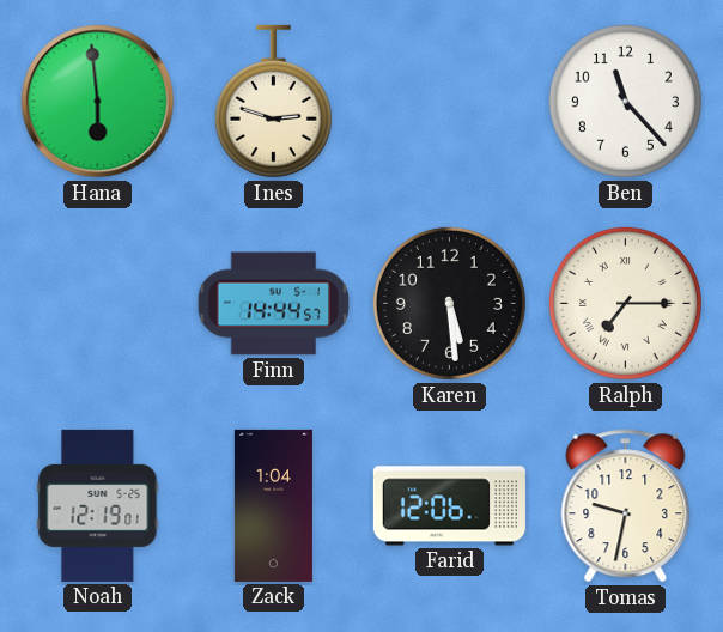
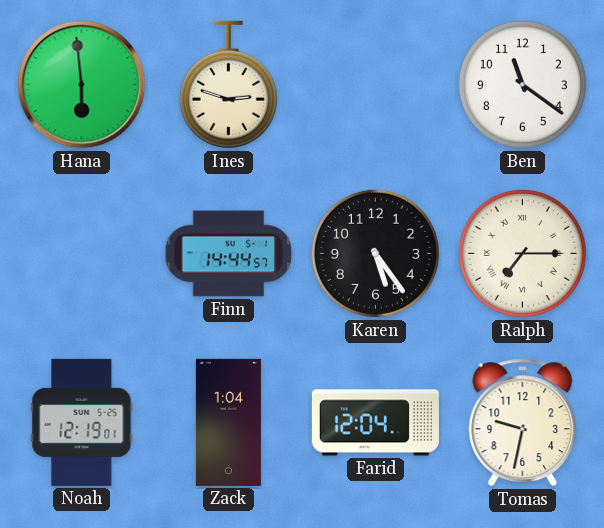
Ben: 11:23 -> 11:21
Karen: 5:29 -> 5:24
Farid: 12:06 -> 12:04
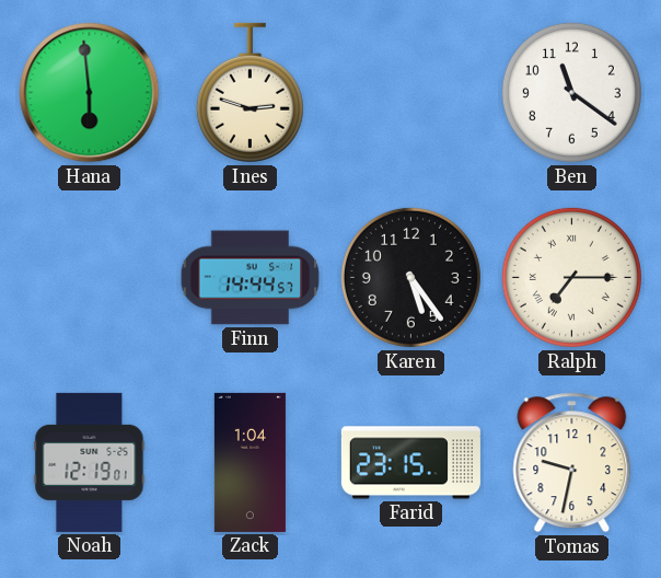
Farid: 12:04 -> 23:15
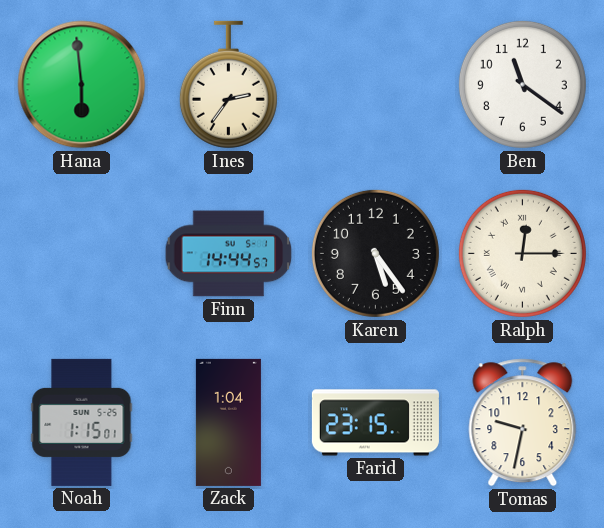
Ines: 2:48 -> 2:36
Ralph: 7:15 -> 12:15
Noah: 12:19 -> 1:15
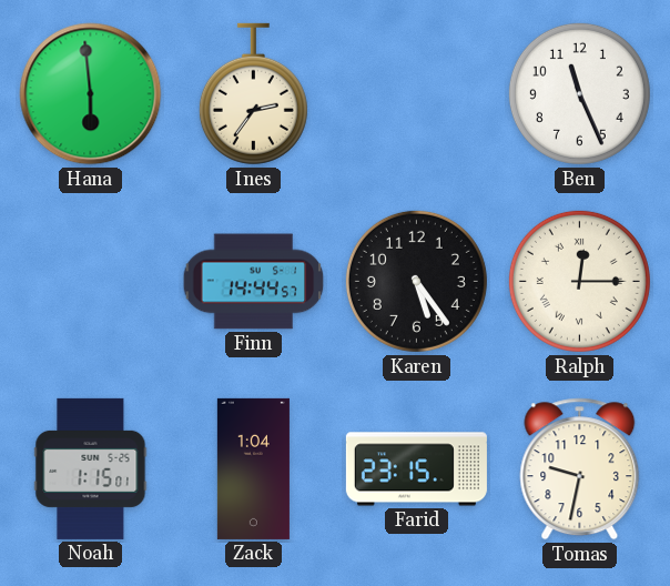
Ben: 11:21 -> 11:26
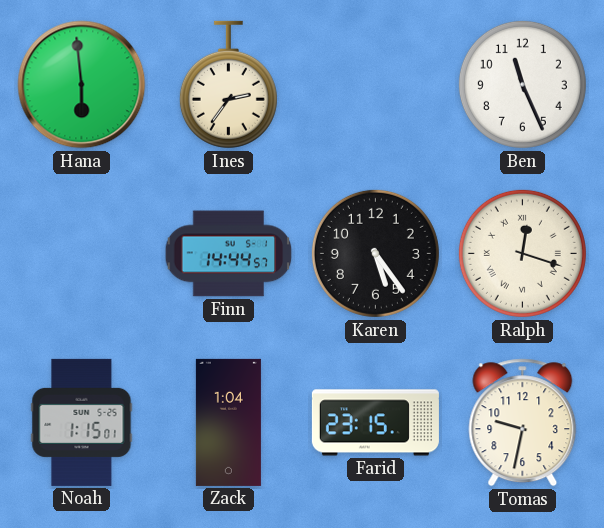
Ralph: 12:15 -> 12:18
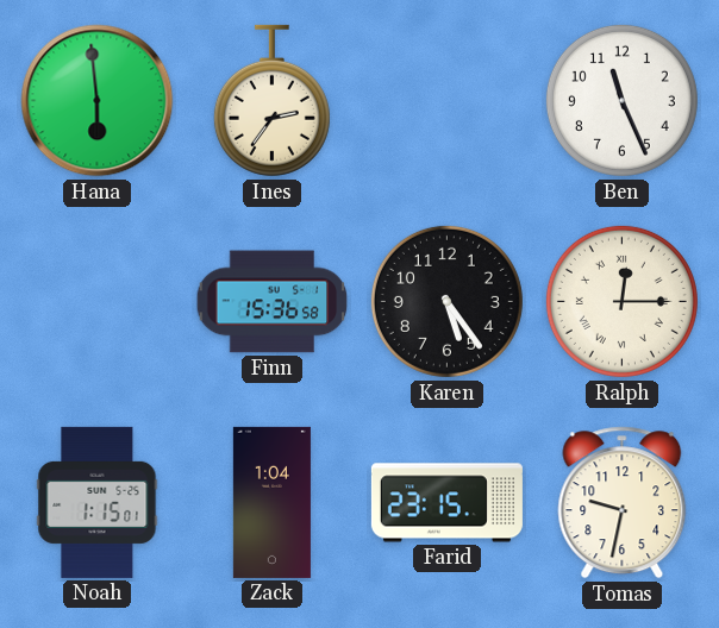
Finn: 14:44 -> 15:36
Ralph: 12:18 -> 12:15
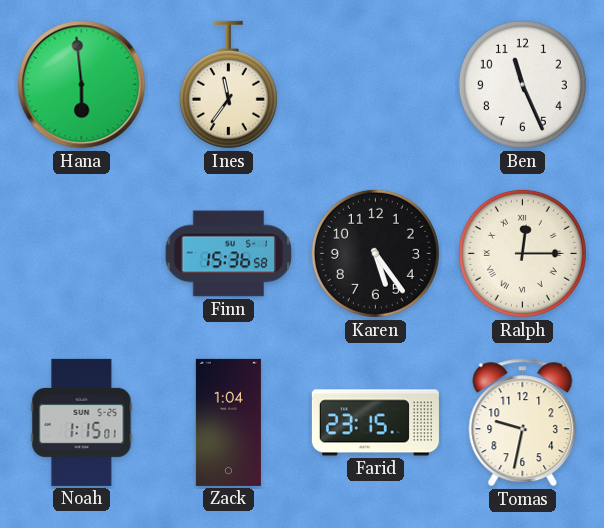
Ines: 2:36 -> 11:36
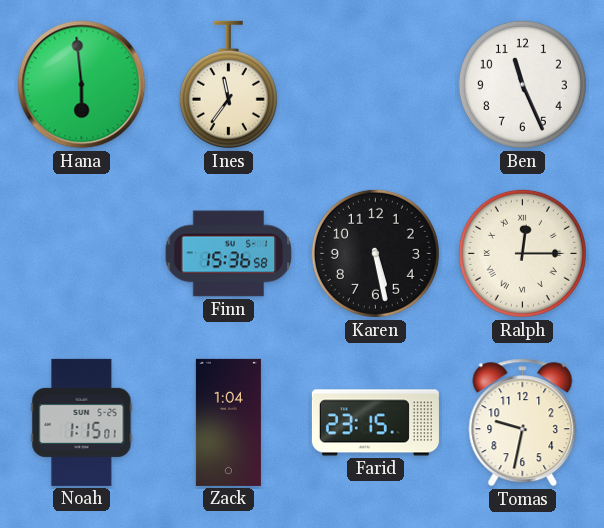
Karen: 5:24 -> 5:28
